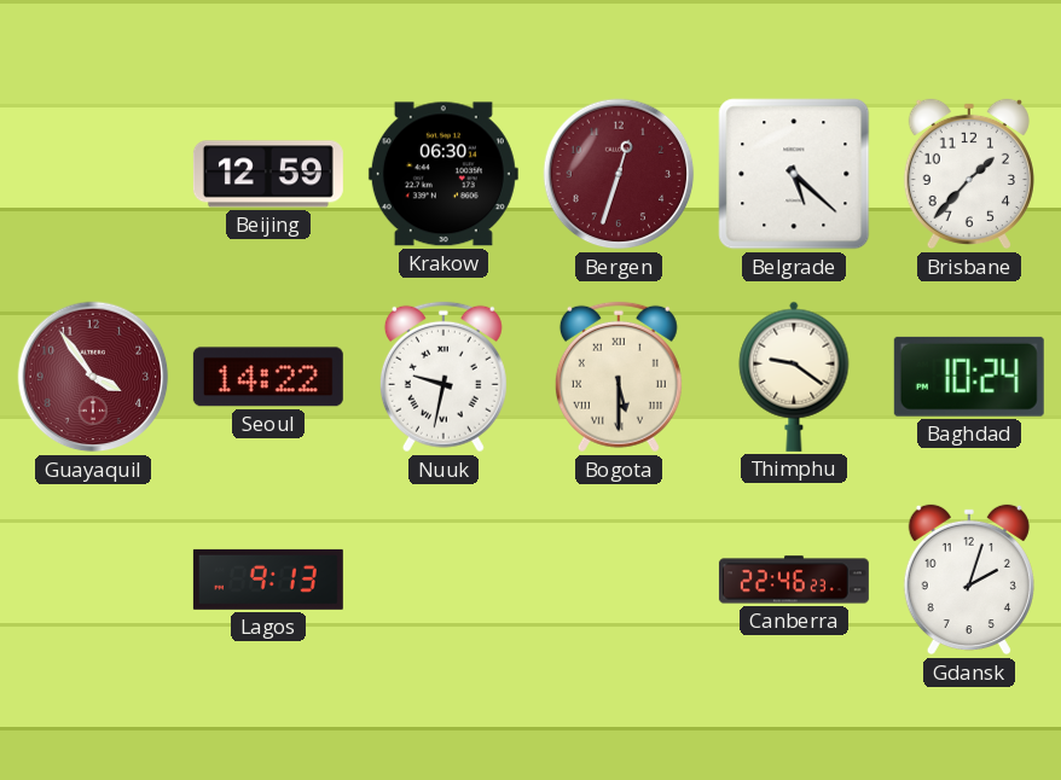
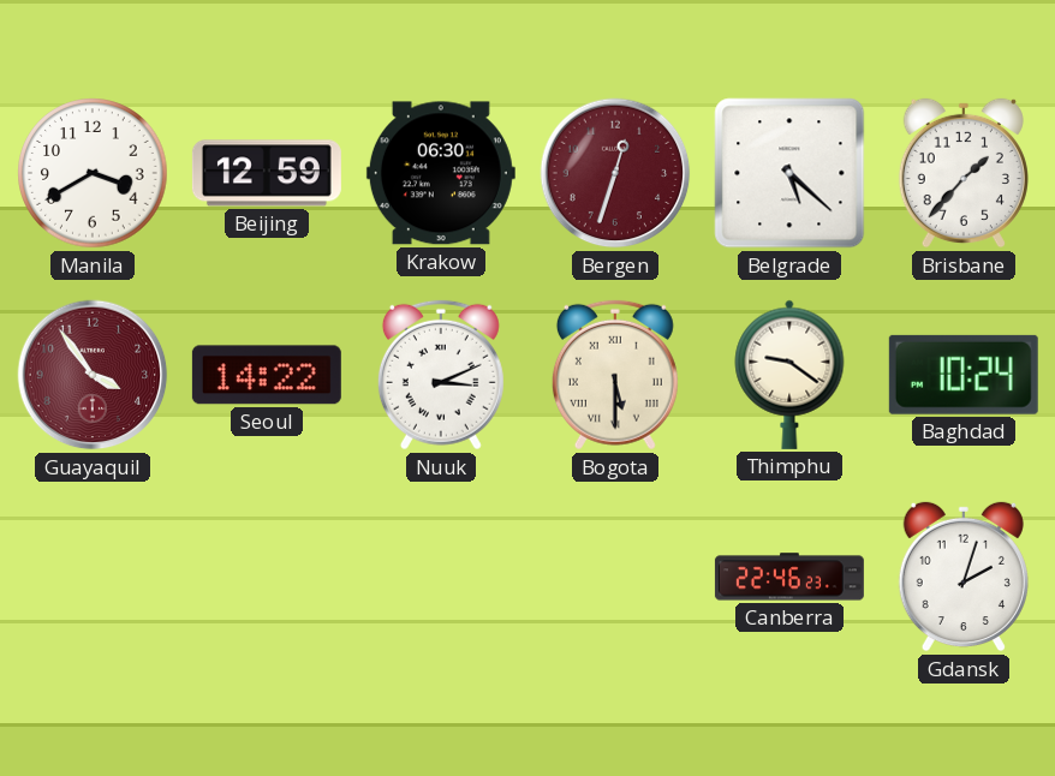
Manila: none -> 3:40
Nuuk: 9:32 -> 3:11
Lagos: 9:13 -> none
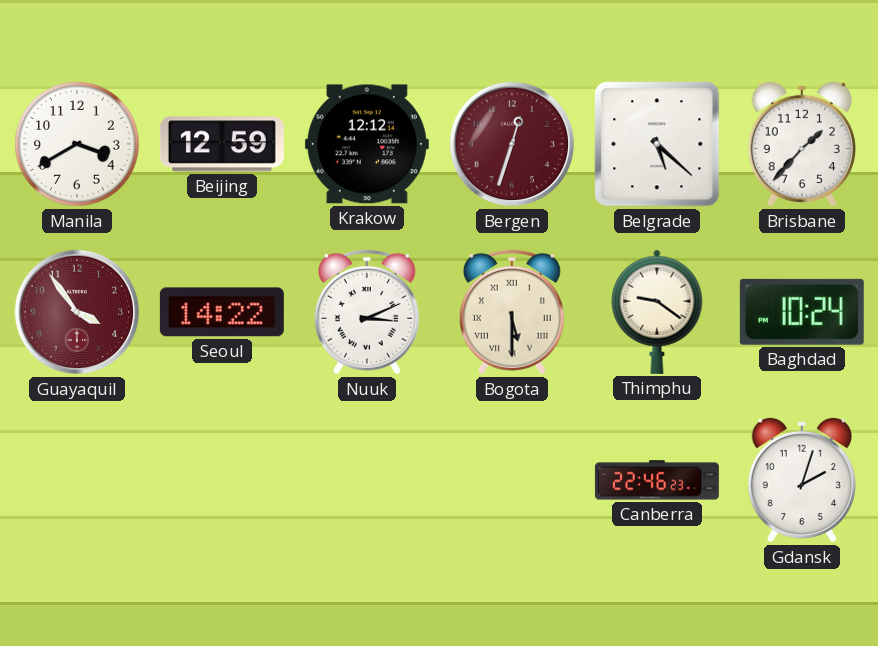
Krakow: 06:30 -> 12:12
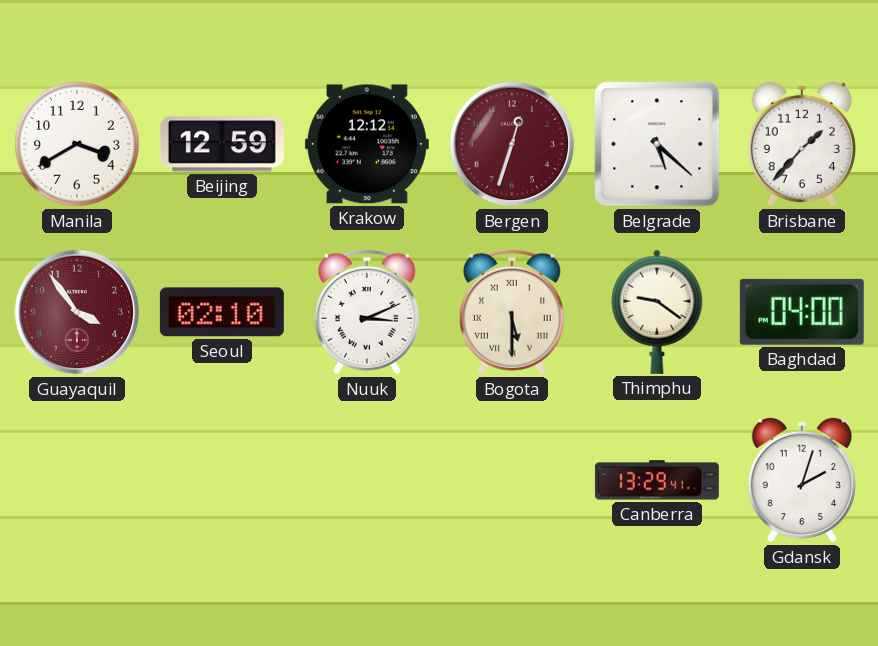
Seoul: 14:22 -> 02:10
Baghdad: 10:24 -> 04:00
Canberra: 22:46 -> 13:29
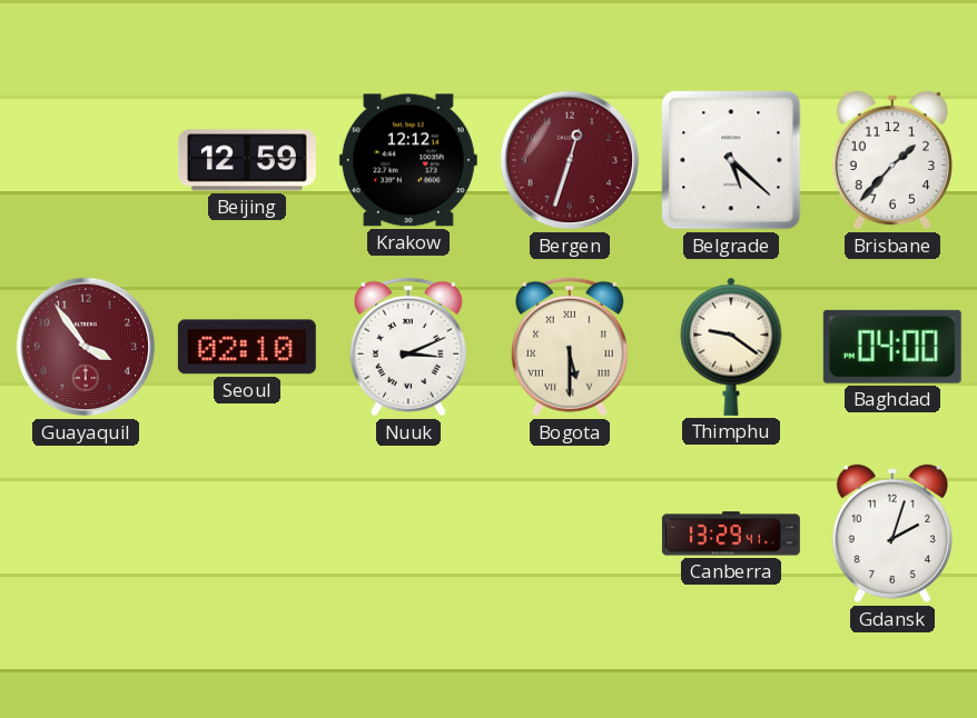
Manila: 3:40 -> none
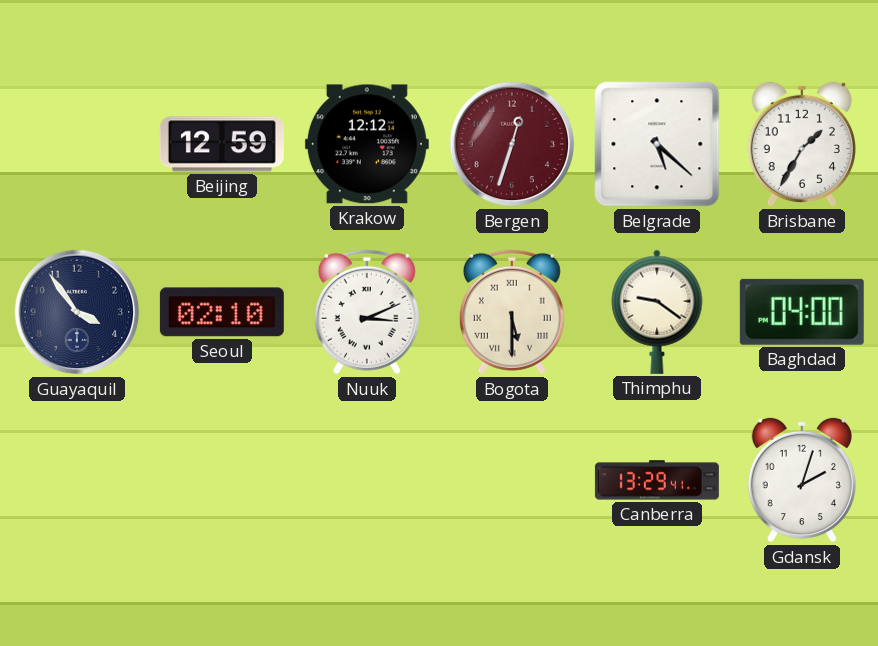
Brisbane: 1:37 -> 1:35
Guayaquil dial: burgundy -> navy
